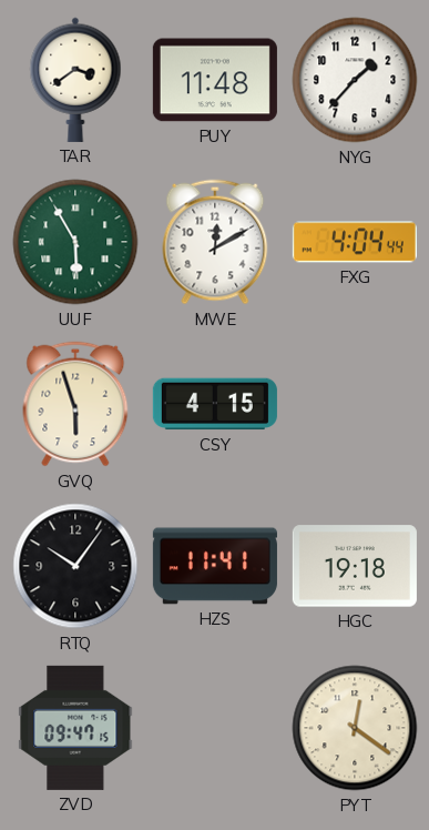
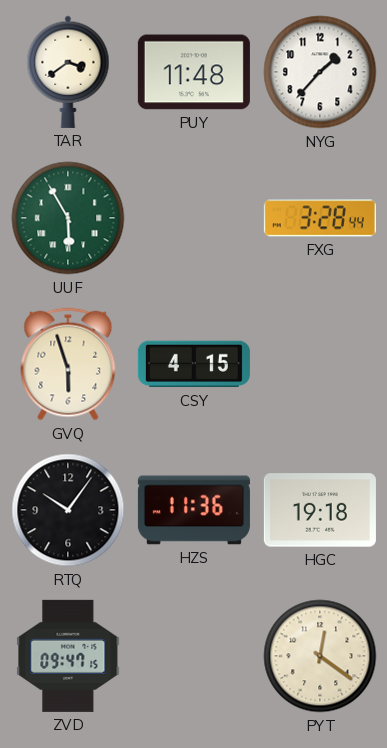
MWE: 12:10 -> none
FXG: 4:04 -> 3:28
HZS: 11:41 -> 11:36
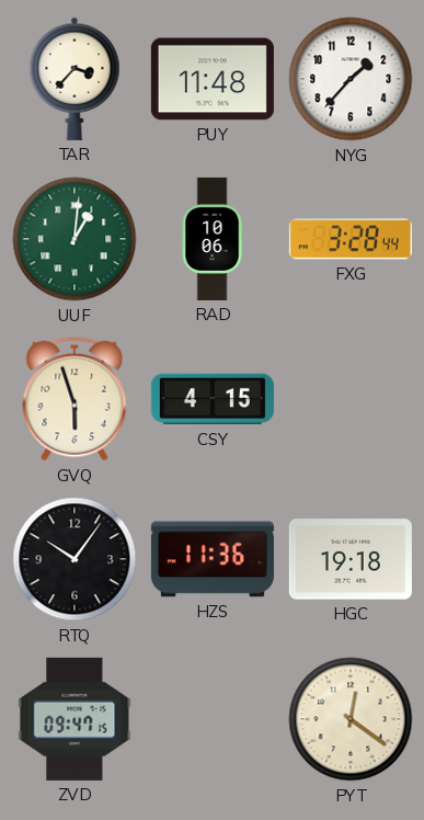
TAR: 3:39 -> 3:37
UUF: 5:55 -> 1:01
RAD: none -> 10:06
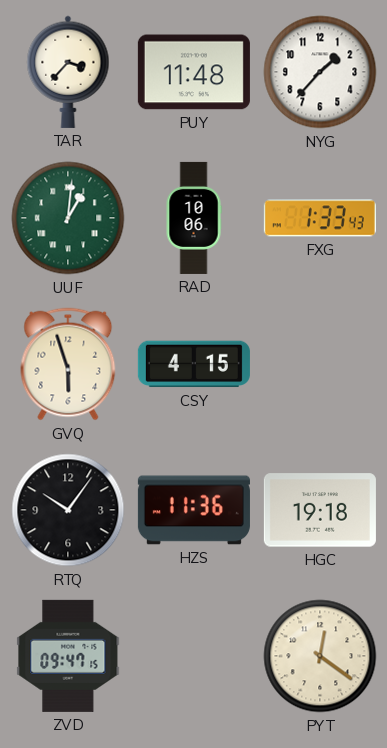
FXG: 3:28 -> 1:33
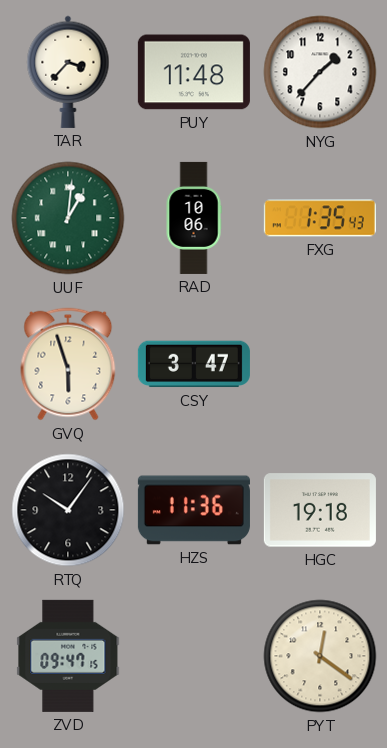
FXG: 1:33 -> 1:35
CSY: 4:15 -> 3:47
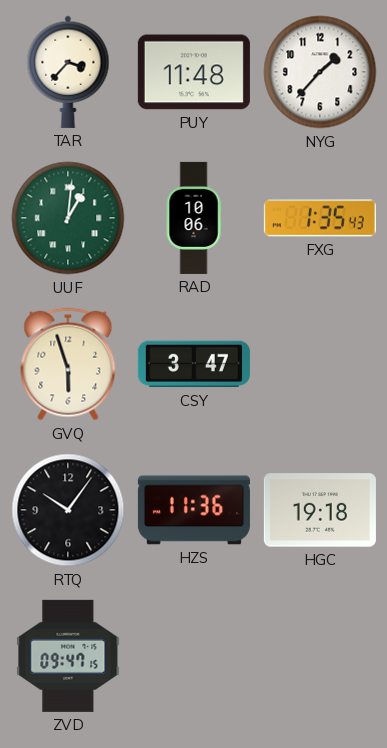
PYT: 12:21 -> none
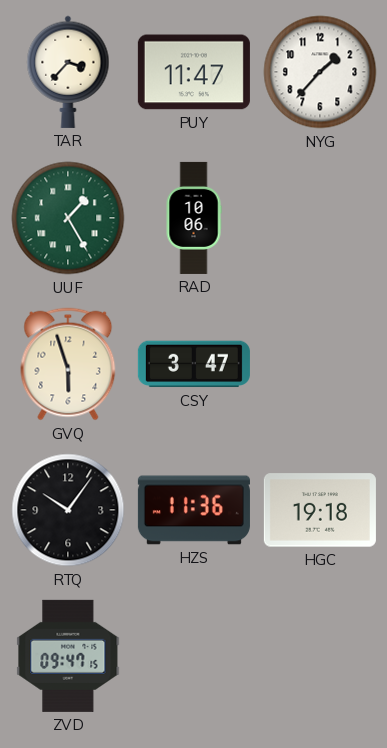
PUY: 11:48 -> 11:47
UUF: 1:01 -> 1:25
FXG: 1:35 -> none
